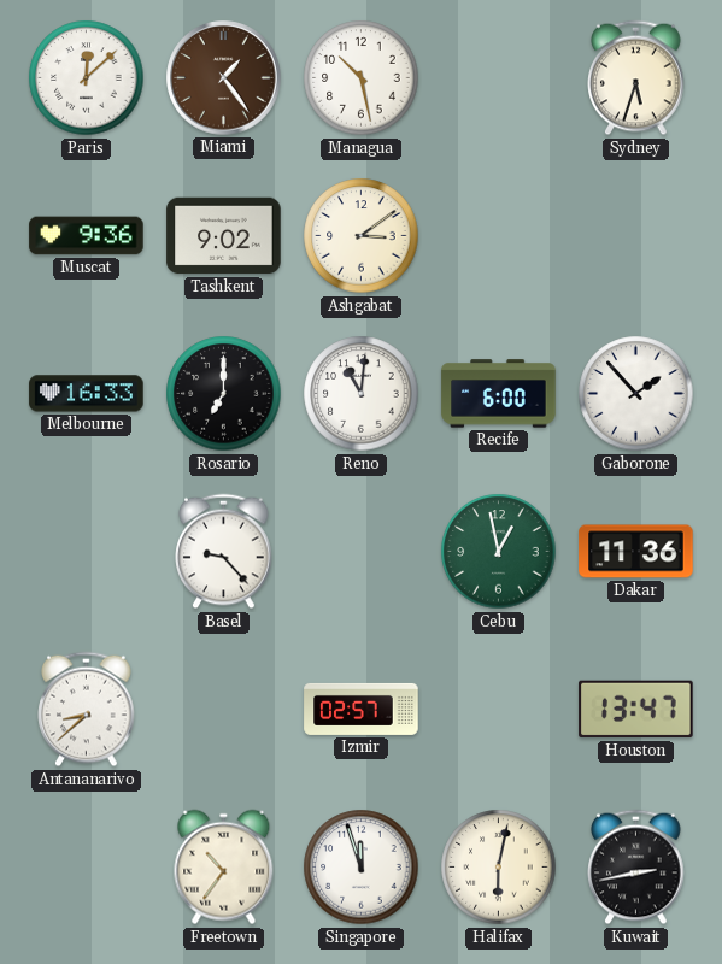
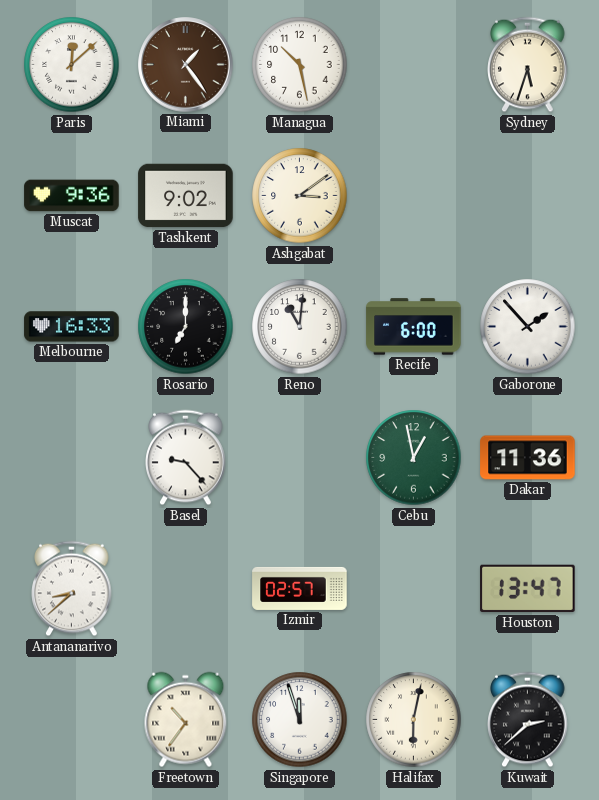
Kuwait: 2:43 -> 2:38
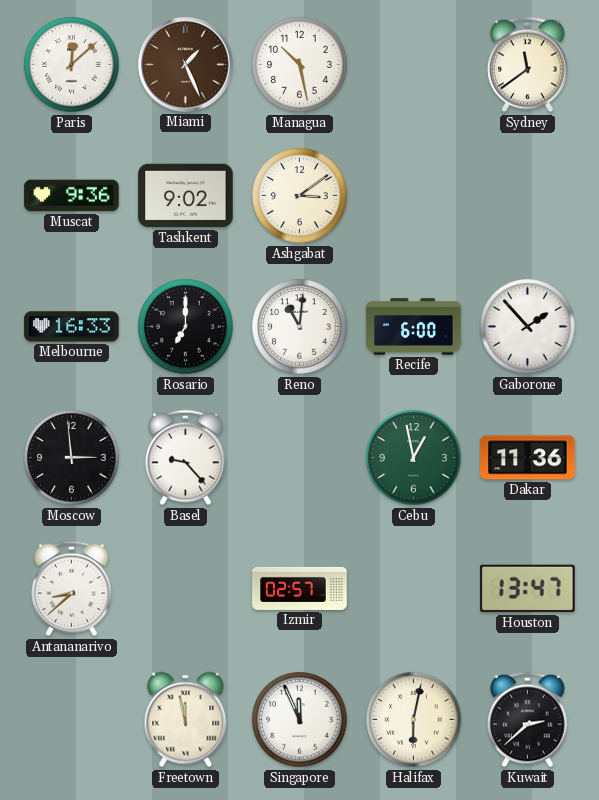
Miami: 1:24 -> 1:26
Sydney: 5:33 -> 11:39
Moscow: none -> 2:59
Freetown: 10:36 -> 11:58
Singapore: 11:57 -> 11:56
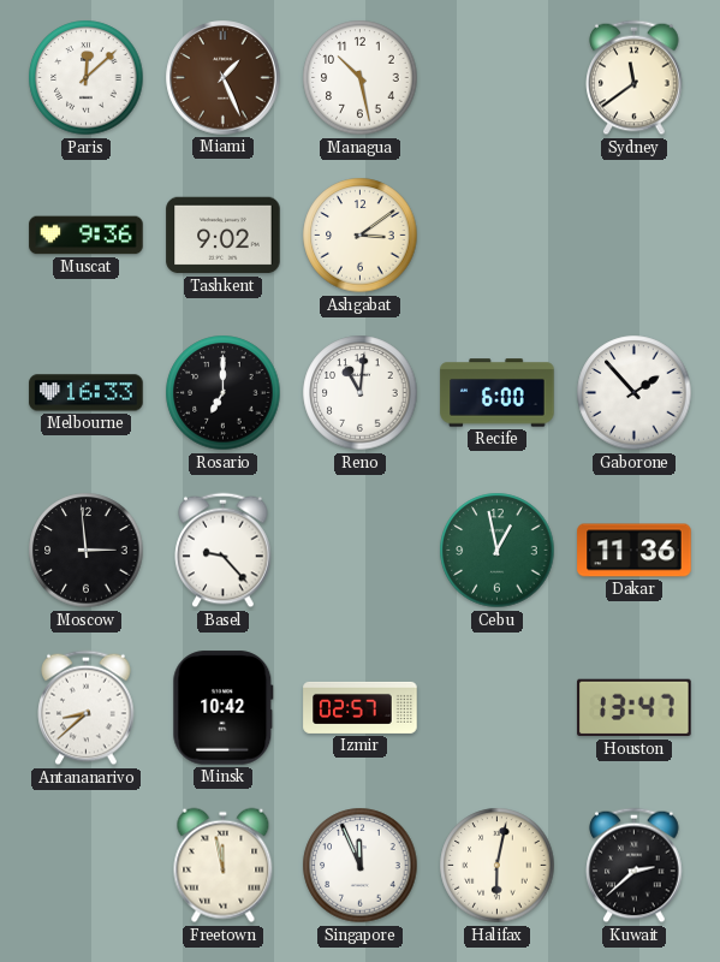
Minsk: none -> 10:42
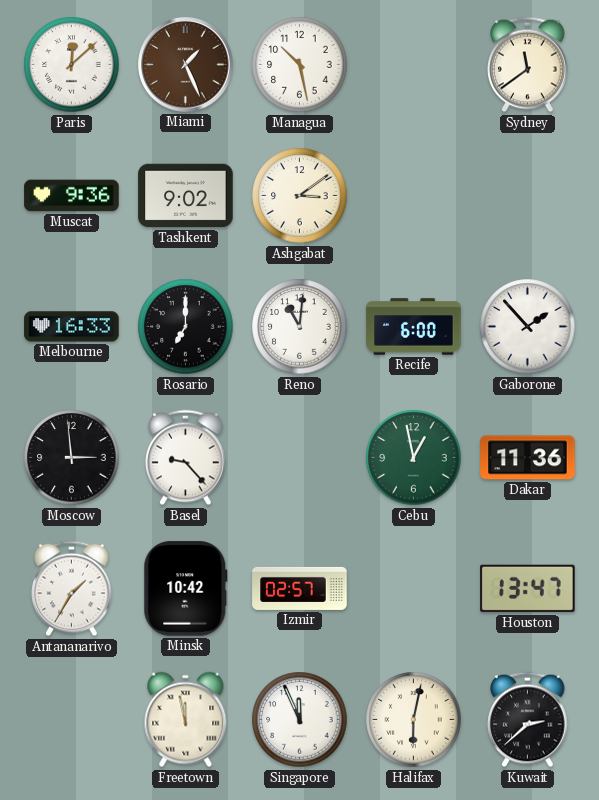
Antananarivo: 8:38 -> 1:35
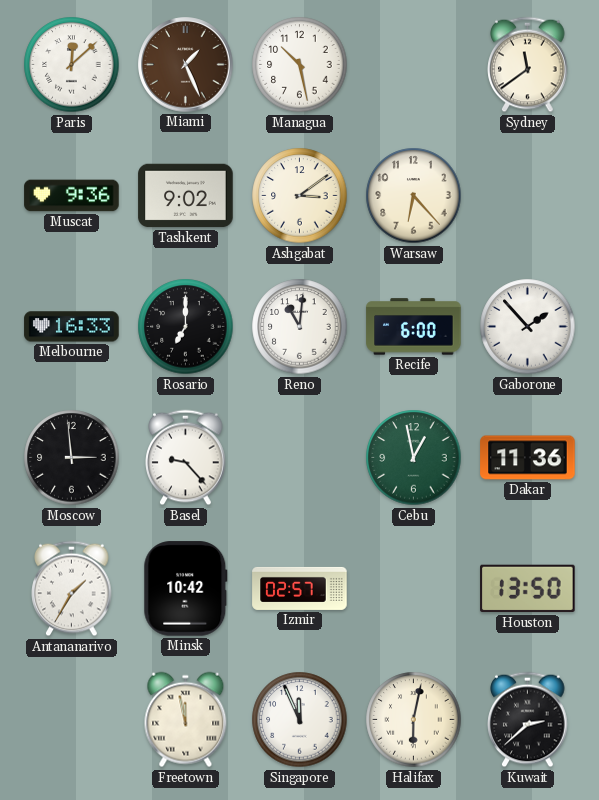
Warsaw: none -> 6:23
Houston: 13:47 -> 13:50
